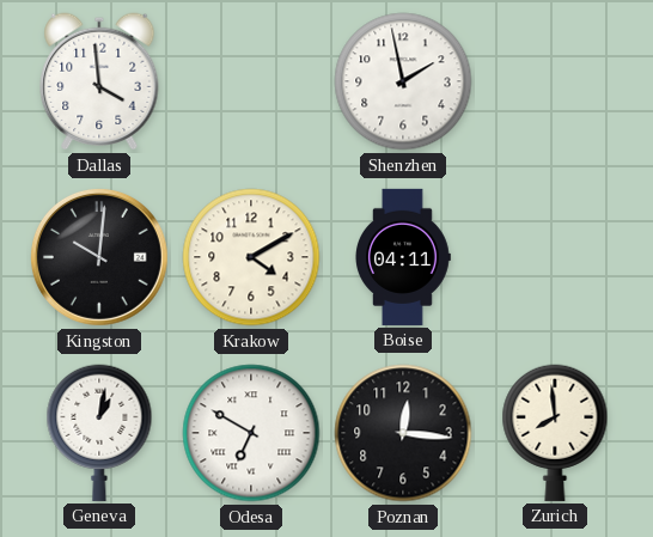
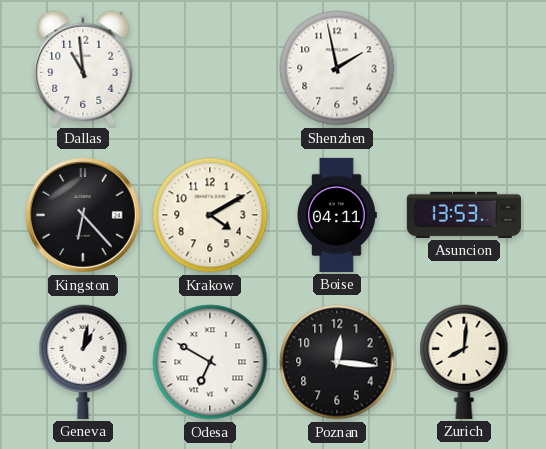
Dallas: 3:59 -> 10:59
Kingston: 10:01 -> 6:23
Asuncion: none -> 13:53
Zurich: 7:59 -> 8:01
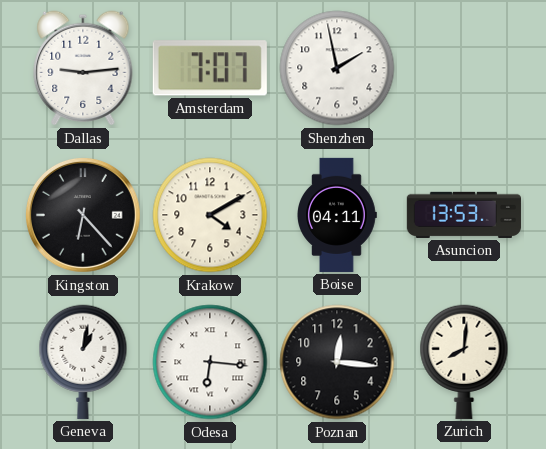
Dallas: 10:59 -> 9:14
Amsterdam: none -> 7:07
Odesa: 6:50 -> 6:16
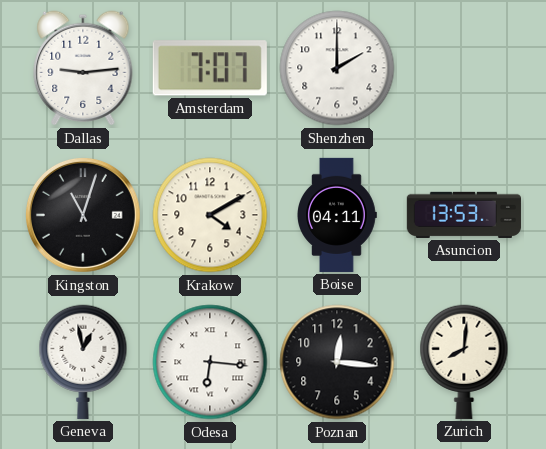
Shenzhen: 1:58 -> 2:00
Kingston: 6:23 -> 11:03
Geneva: 1:02 -> 12:58
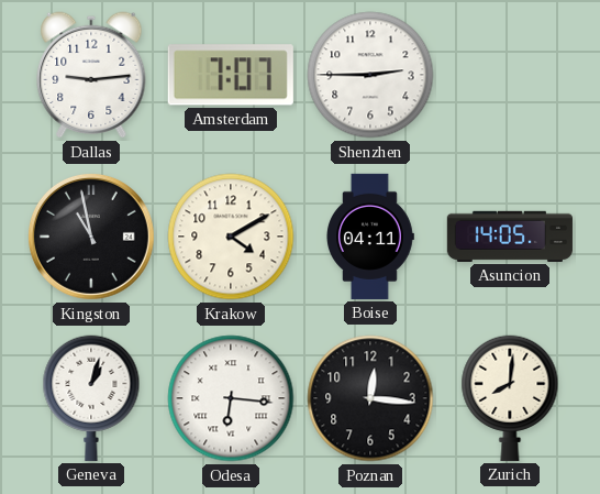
Shenzhen: 2:00 -> 2:45
Kingston: 11:03 -> 10:58
Asuncion: 13:53 -> 14:05
Geneva: 12:58 -> 1:03
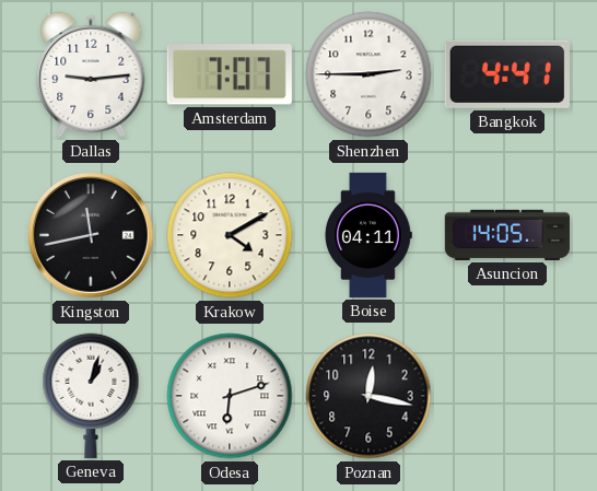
Bangkok: none -> 4:41
Kingston: 10:58 -> 11:43
Odesa: 6:16 -> 6:12
Poznan: 12:16 -> 12:17
Zurich: 8:01 -> none
